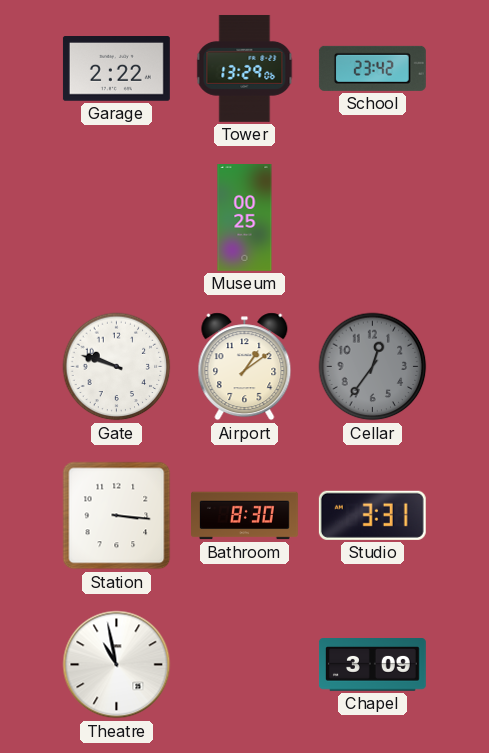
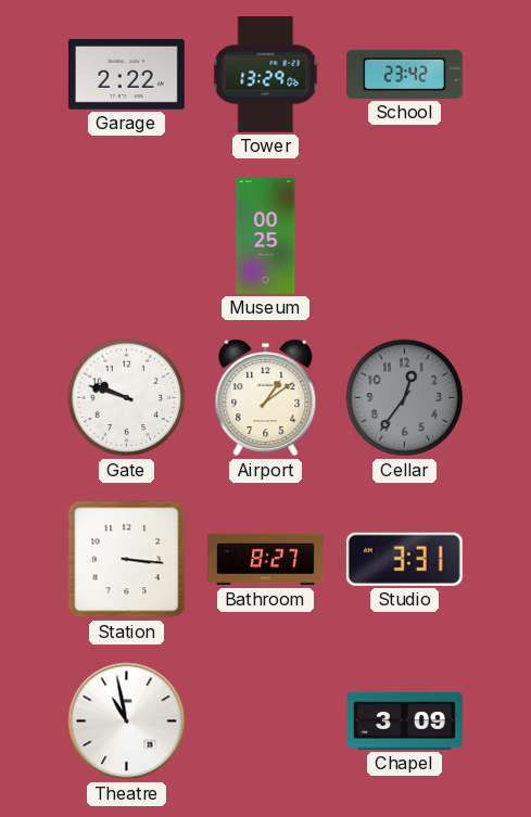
Bathroom: 8:30 -> 8:27
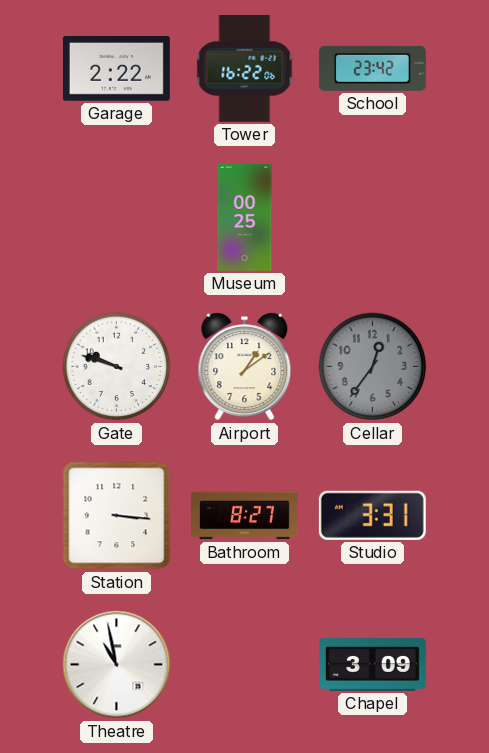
Tower: 13:29 -> 16:22
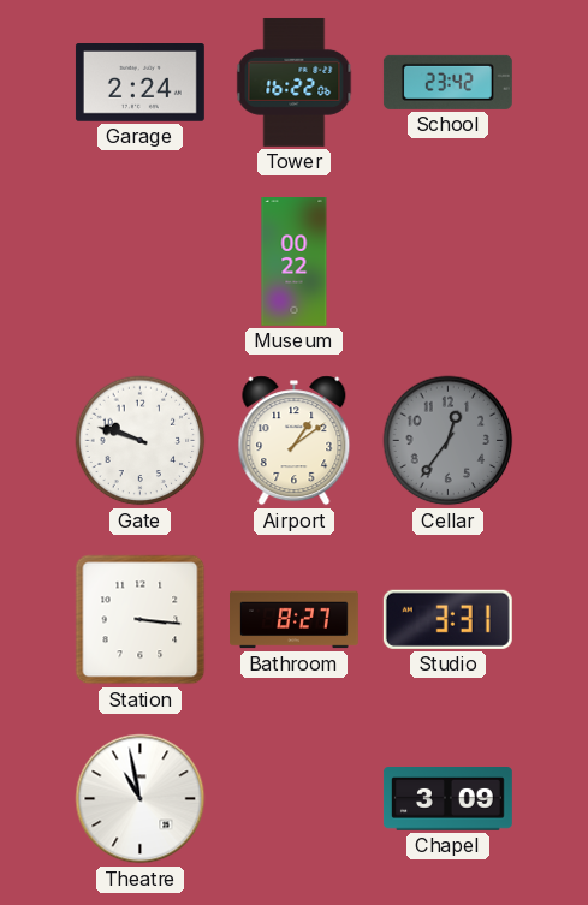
Garage: 2:22 -> 2:24
Museum: 00:25 -> 00:22
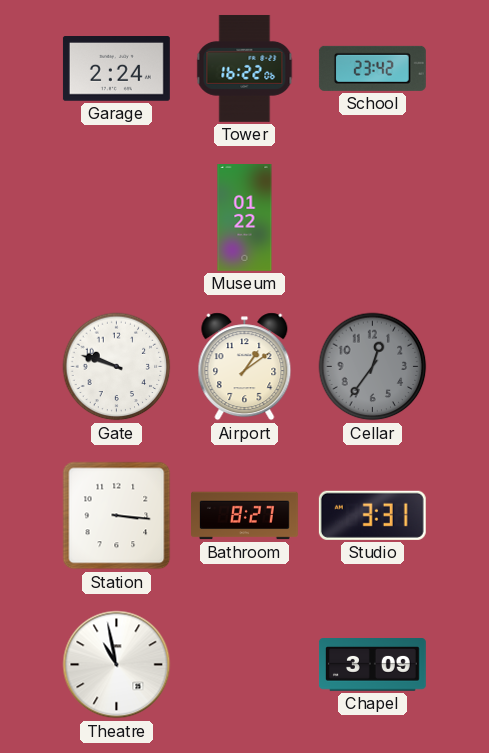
Museum: 00:22 -> 01:22
